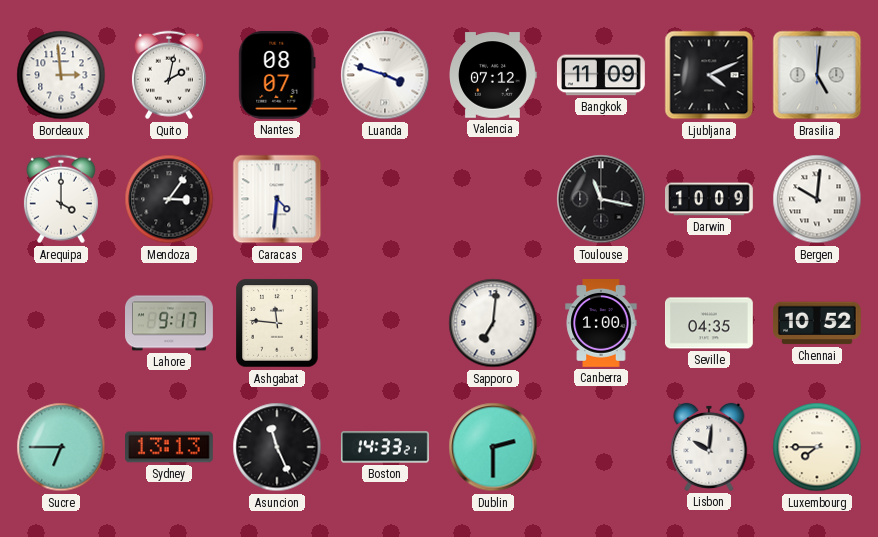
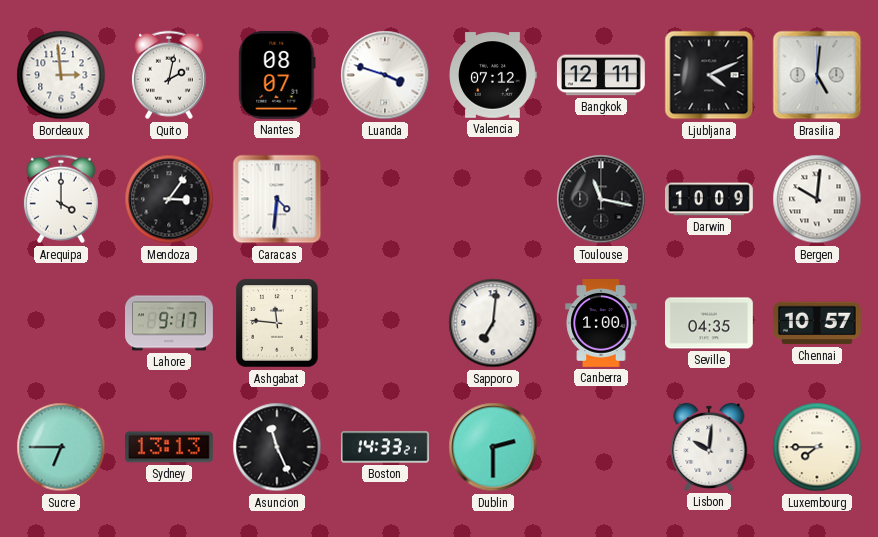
Bangkok: 11:09 -> 12:11
Chennai: 10:52 -> 10:57
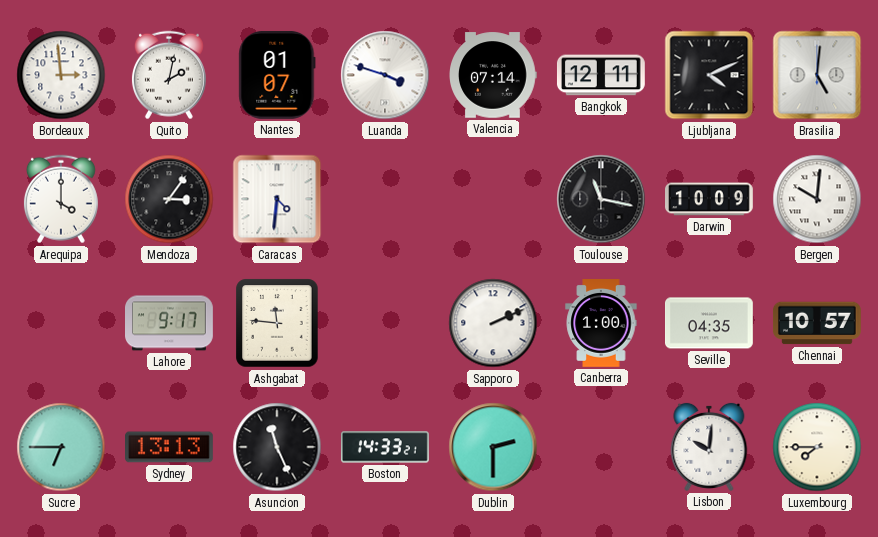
Nantes: 08:07 -> 01:07
Valencia: 07:12 -> 07:14
Sapporo: 7:01 -> 2:11
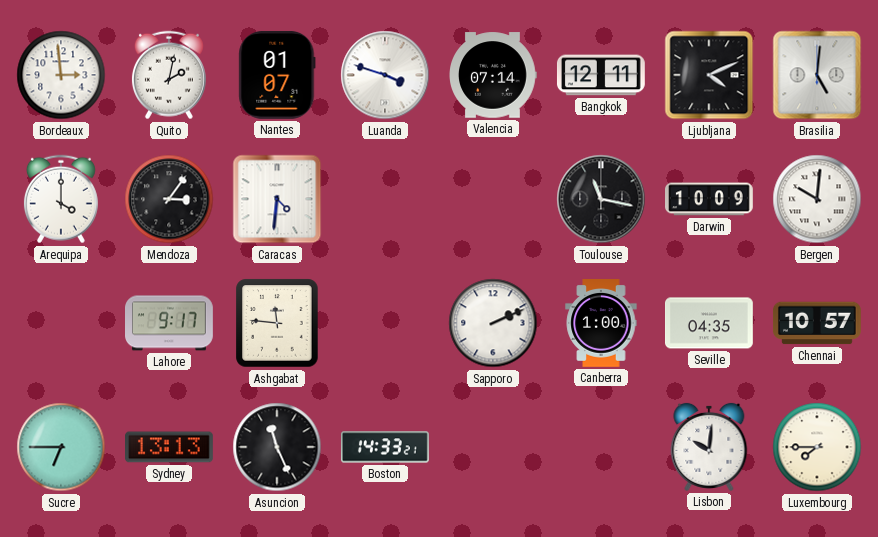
Dublin: 2:30 -> none
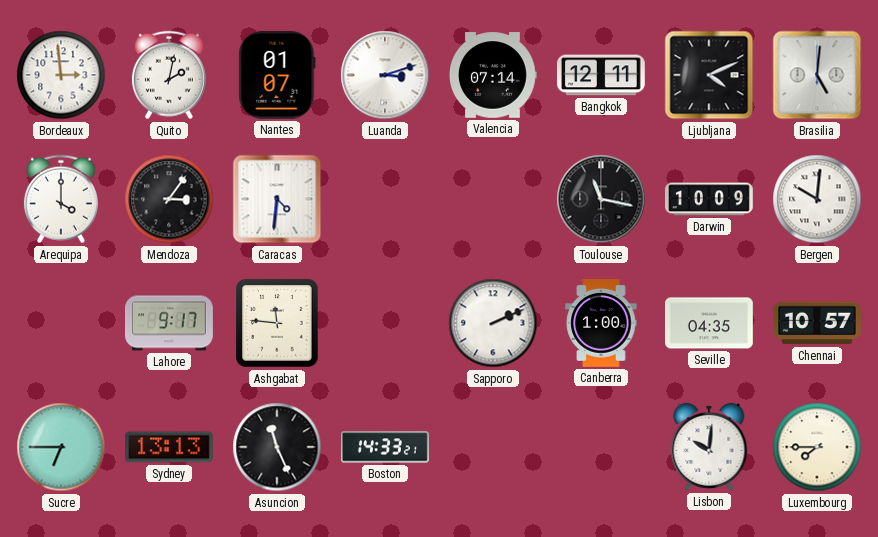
Luanda: 3:48 -> 3:12
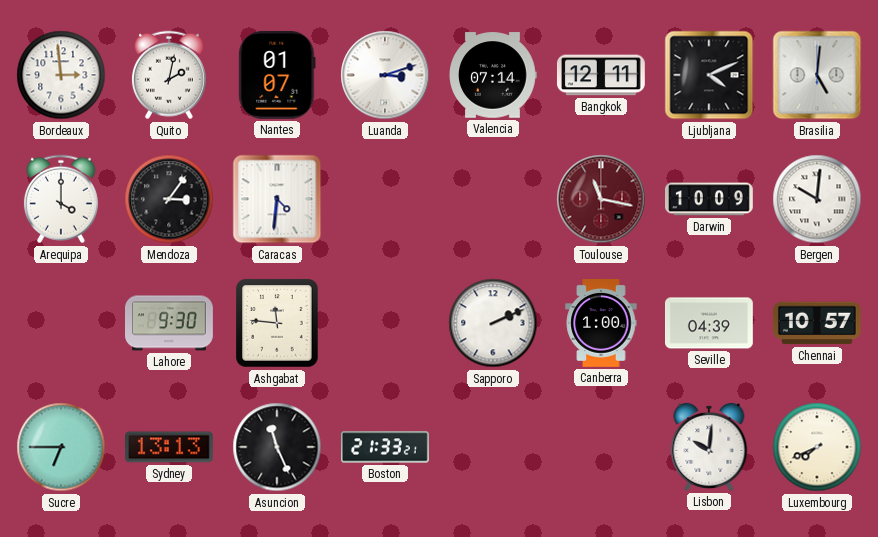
Toulouse dial: black -> burgundy
Lahore: 9:17 -> 9:30
Seville: 04:35 -> 04:39
Boston: 14:33 -> 21:33
Luxembourg: 7:45 -> 7:41
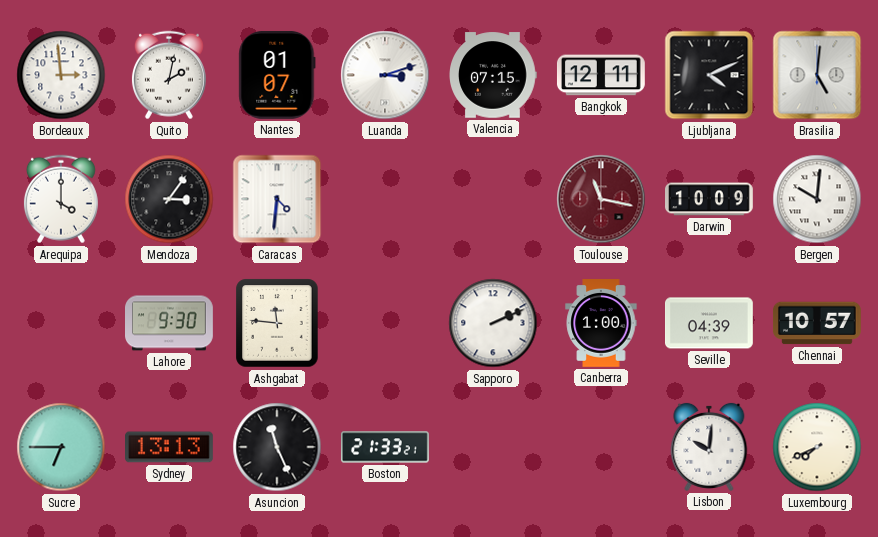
Valencia: 07:14 -> 07:15
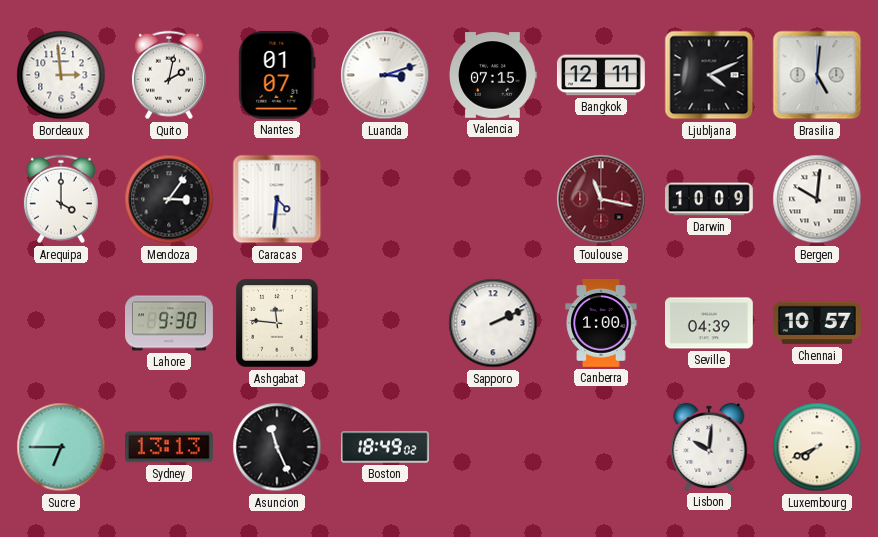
Boston: 21:33 -> 18:49
